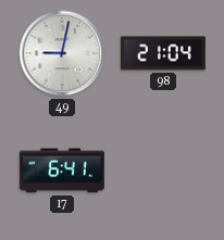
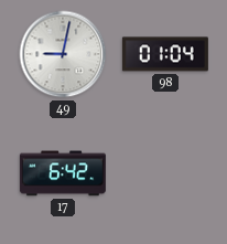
98: 21:04 -> 01:04
17: 6:41 -> 6:42
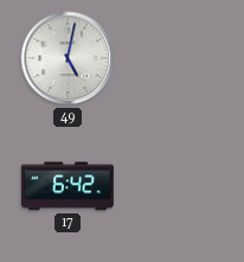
49: 9:02 -> 5:02
98: 01:04 -> none
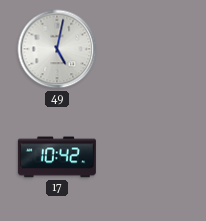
17: 6:42 -> 10:42
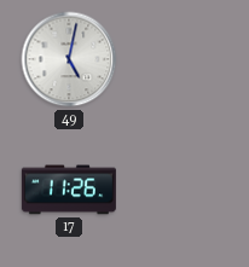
17: 10:42 -> 11:26
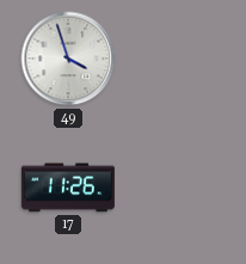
49: 5:02 -> 3:57
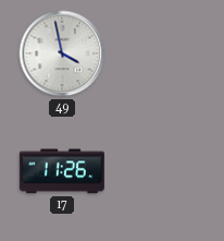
49: 3:57 -> 3:58
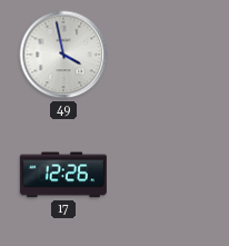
17: 11:26 -> 12:26
